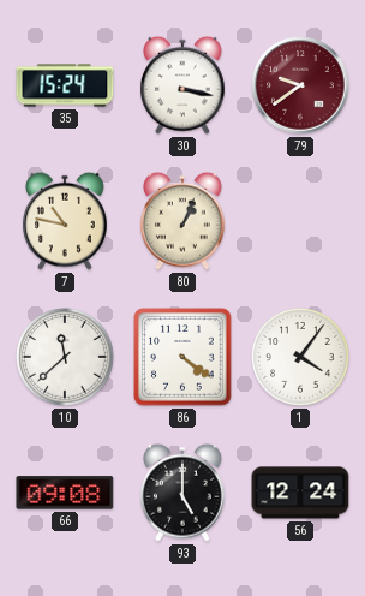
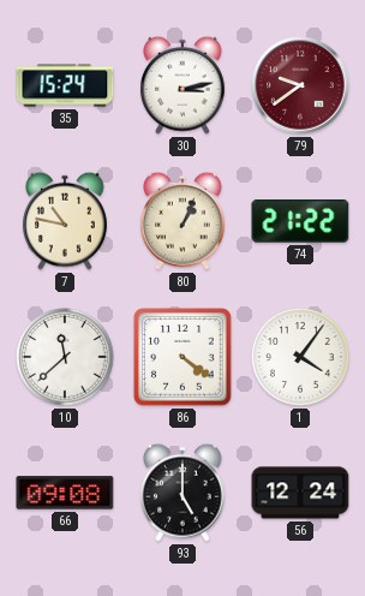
30: 3:17 -> 3:13
74: none -> 21:22
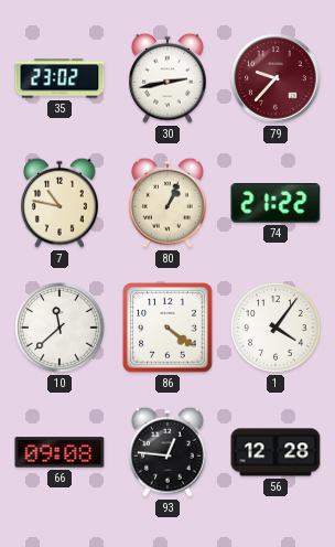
35: 15:24 -> 23:02
30: 3:13 -> 2:43
79: 9:39 -> 9:37
93: 5:00 -> 12:46
56: 12:24 -> 12:28
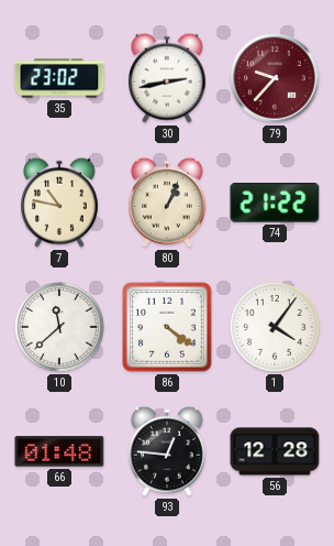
66: 09:08 -> 01:48
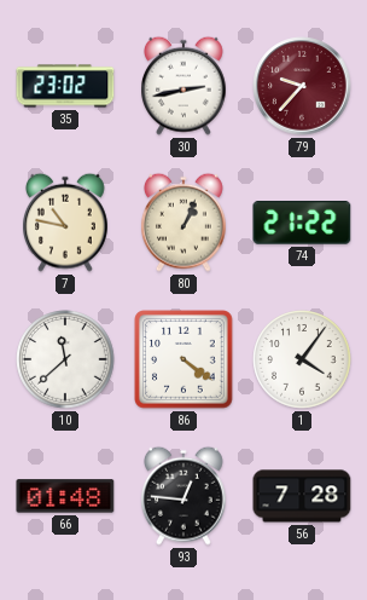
56: 12:28 -> 7:28
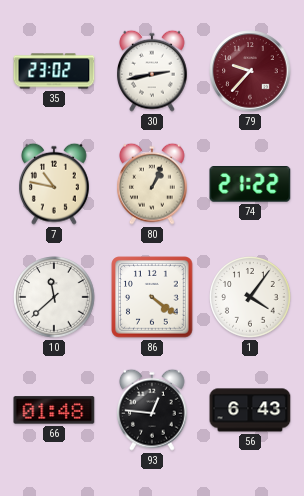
56: 7:28 -> 6:43
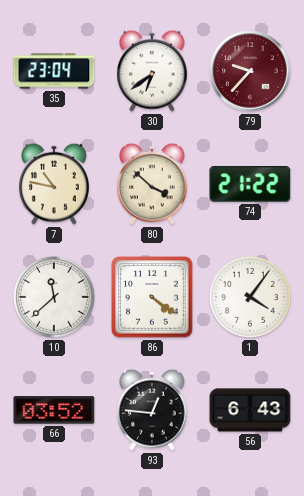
35: 23:02 -> 23:04
30: 2:43 -> 6:39
80: 1:04 -> 3:52
66: 01:48 -> 03:52
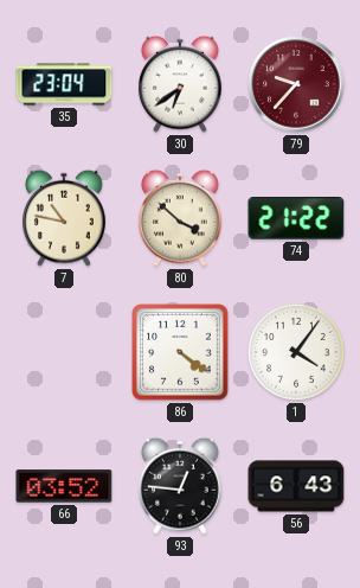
10: 11:38 -> none
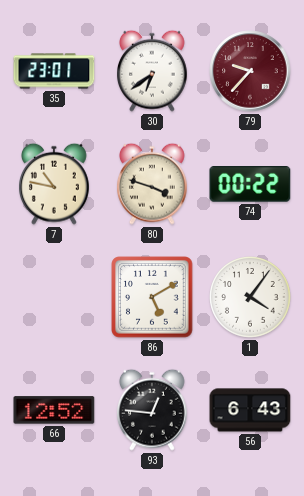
35: 23:04 -> 23:01
80: 3:52 -> 3:48
74: 21:22 -> 00:22
86: 4:21 -> 5:10
66: 03:52 -> 12:52
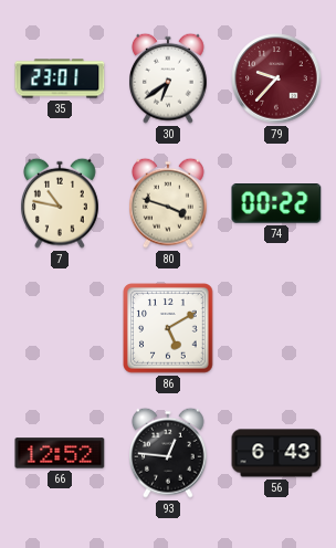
1: 4:06 -> none
